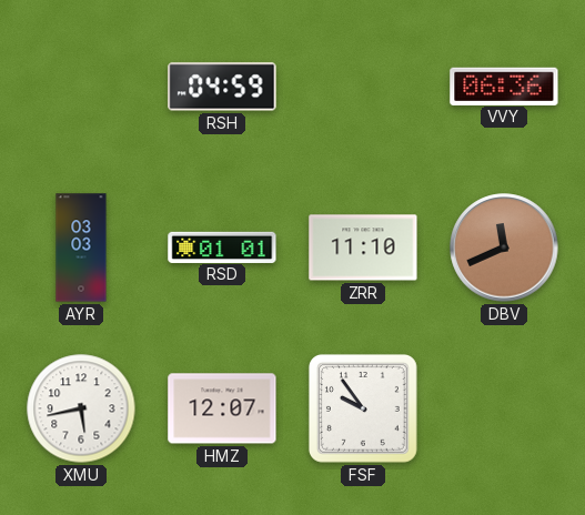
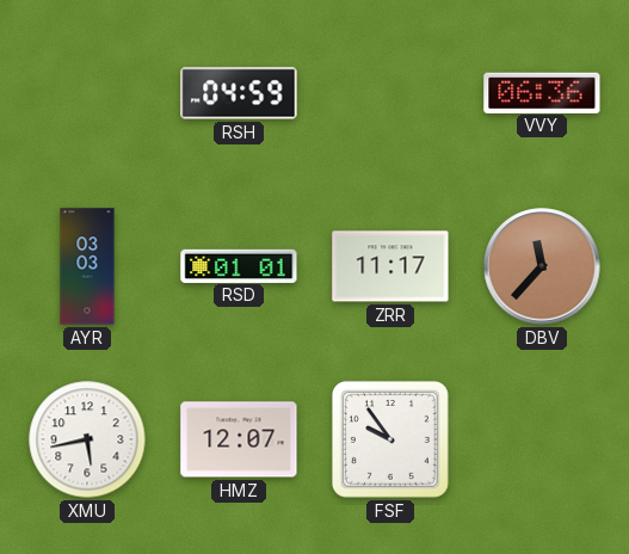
ZRR: 11:10 -> 11:17
DBV: 11:41 -> 11:37
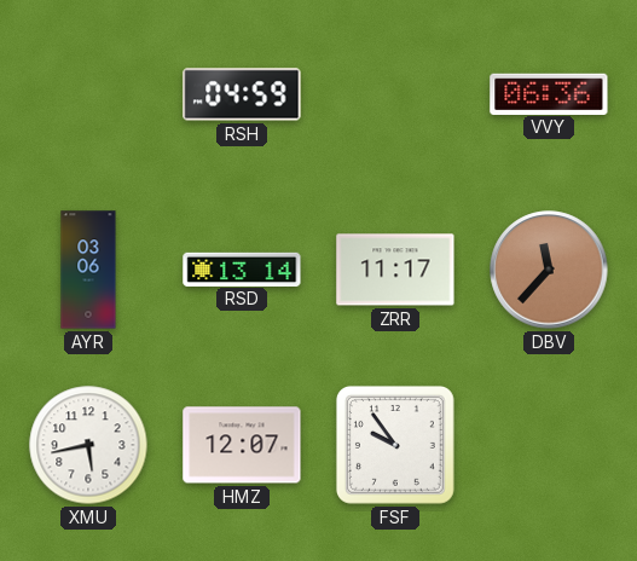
AYR: 03:03 -> 03:06
RSD: 01:01 -> 13:14
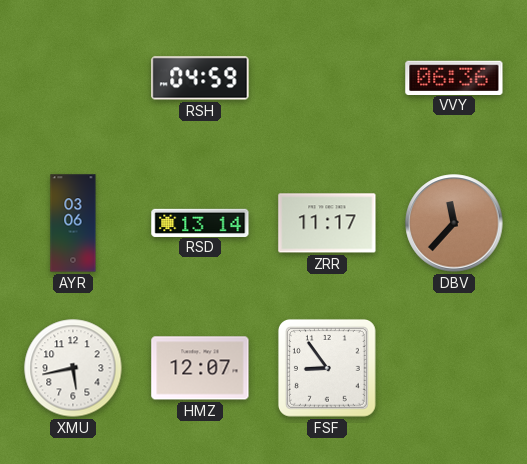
FSF: 9:54 -> 8:54
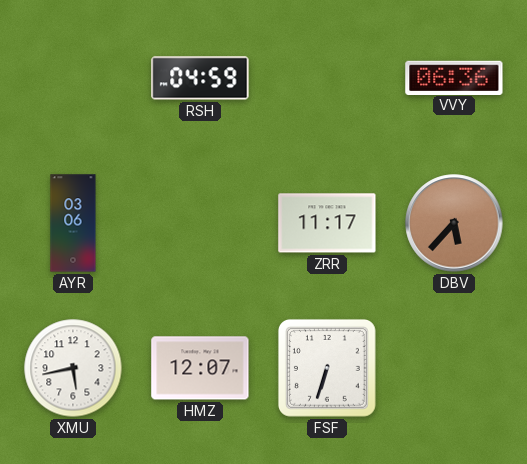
RSD: 13:14 -> none
DBV: 11:37 -> 5:37
FSF: 8:54 -> 6:33
